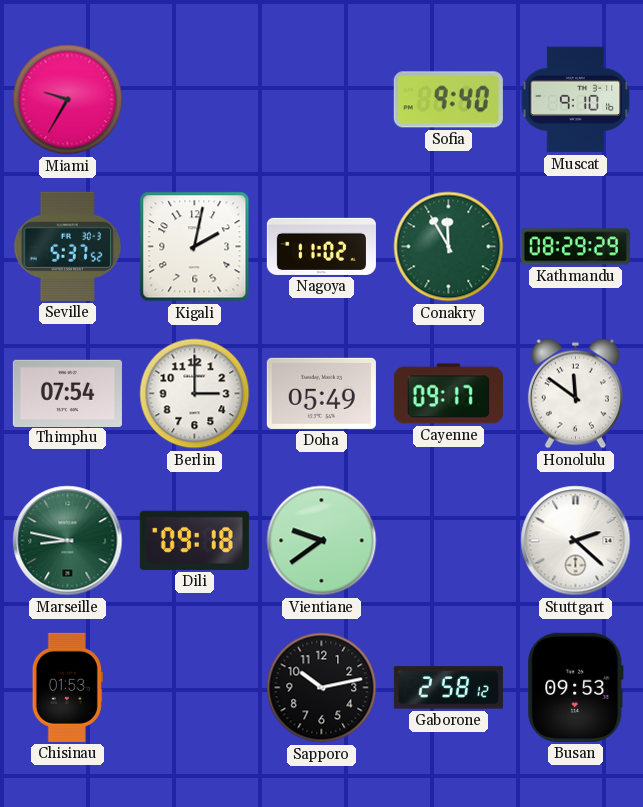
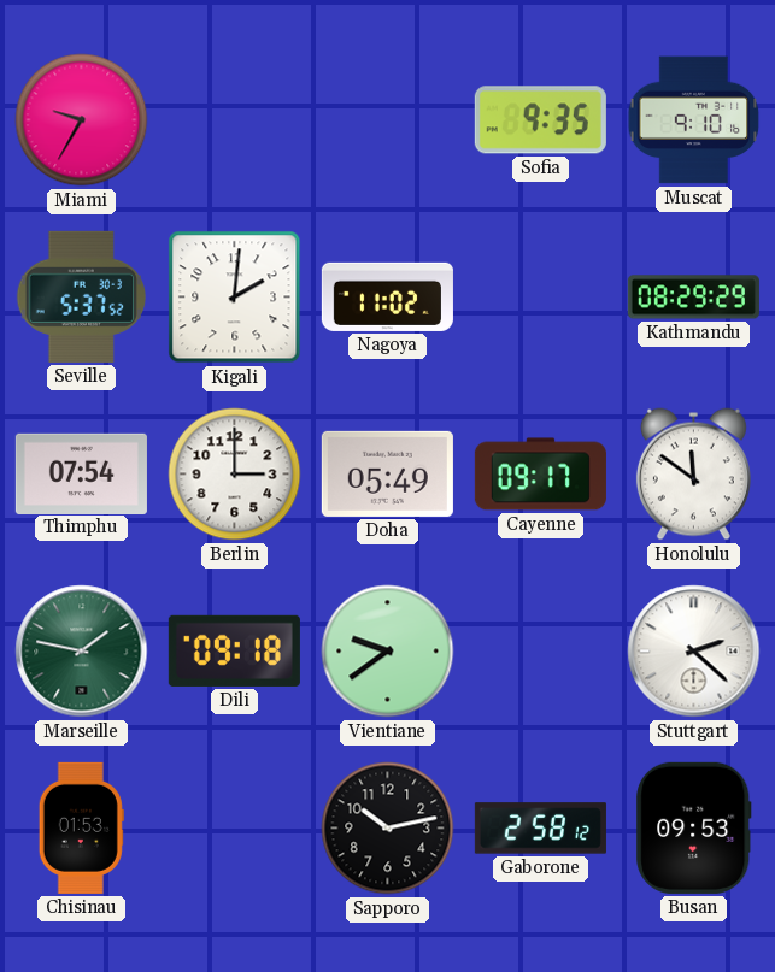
Sofia: 9:40 -> 9:35
Kigali: 2:02 -> 2:01
Conakry: 11:55 -> none
Marseille: 8:47 -> 1:47
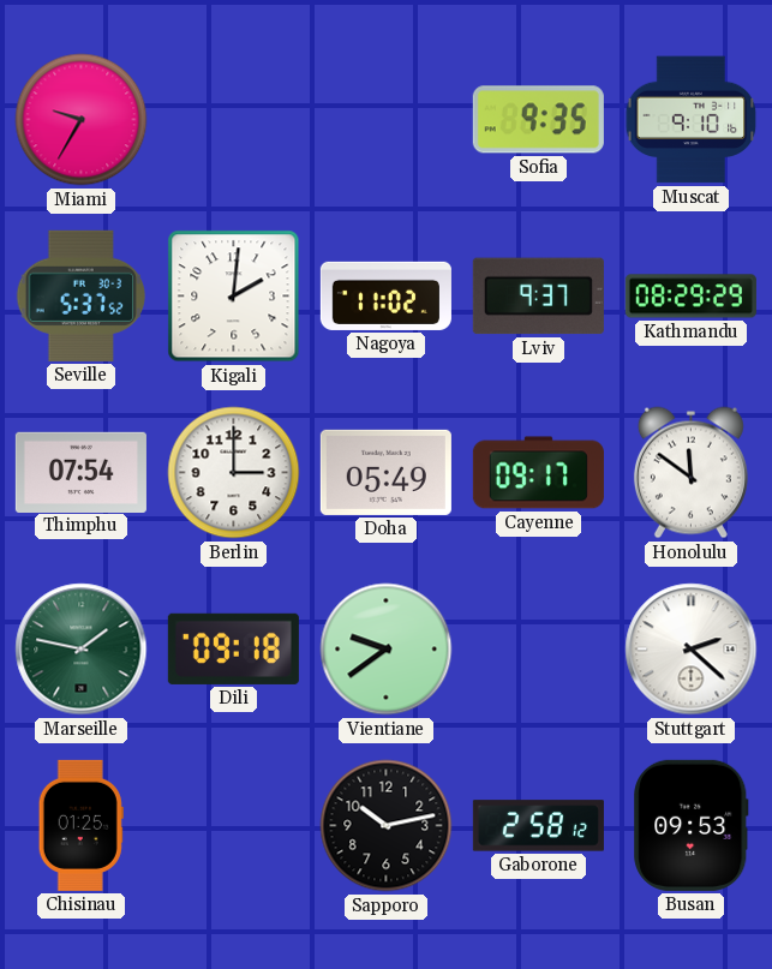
Lviv: none -> 9:37
Chisinau: 01:53 -> 01:25
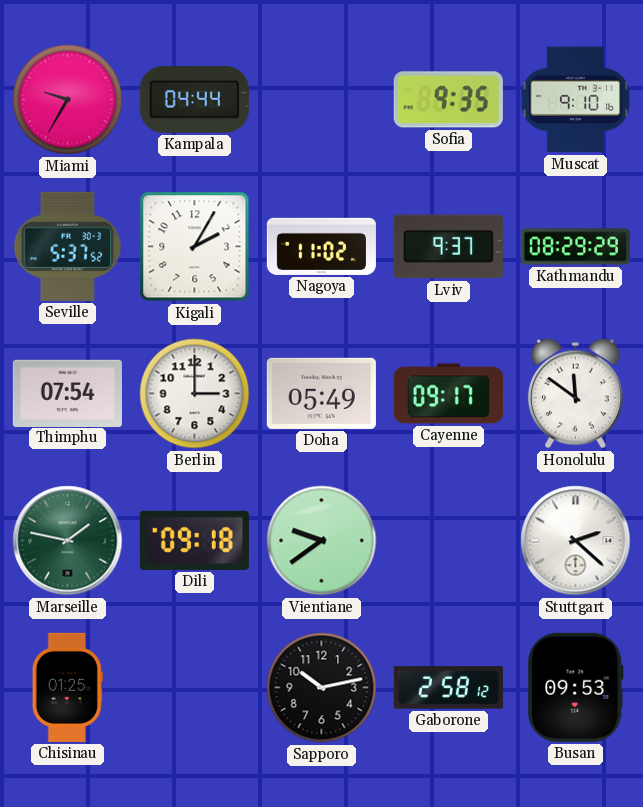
Kampala: none -> 04:44
Kigali: 2:01 -> 2:05
